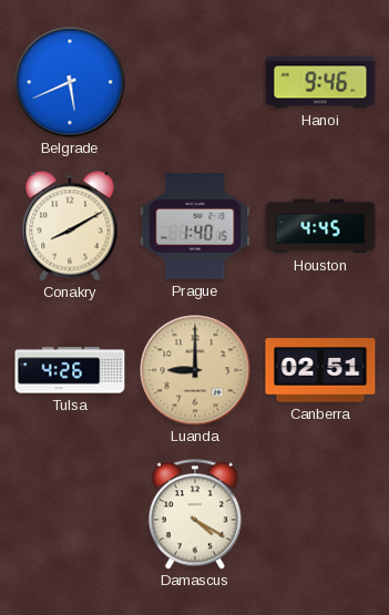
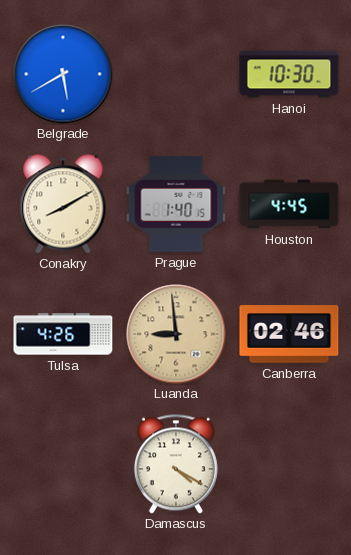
Belgrade: 5:41 -> 5:40
Hanoi: 9:46 -> 10:30
Luanda: 9:00 -> 8:59
Canberra: 02:51 -> 02:46
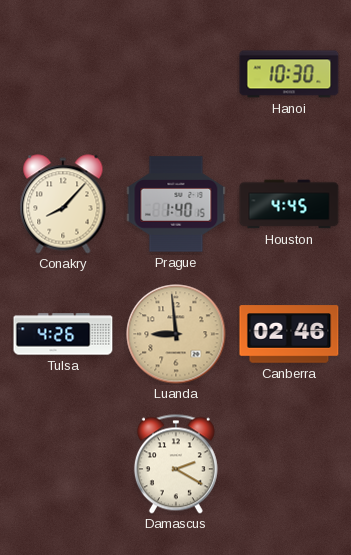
Belgrade: 5:40 -> none
Conakry: 8:10 -> 8:07
Damascus: 4:20 -> 2:20
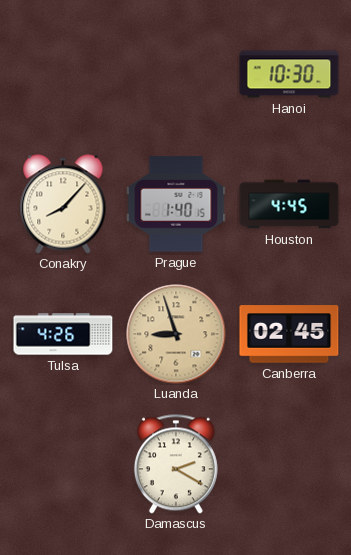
Luanda: 8:59 -> 8:57
Canberra: 02:46 -> 02:45
